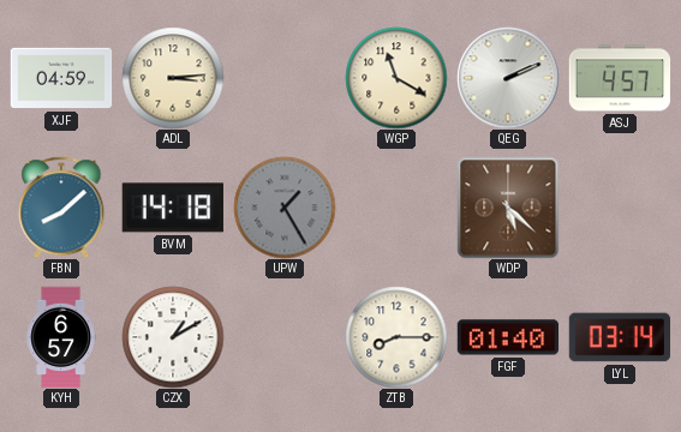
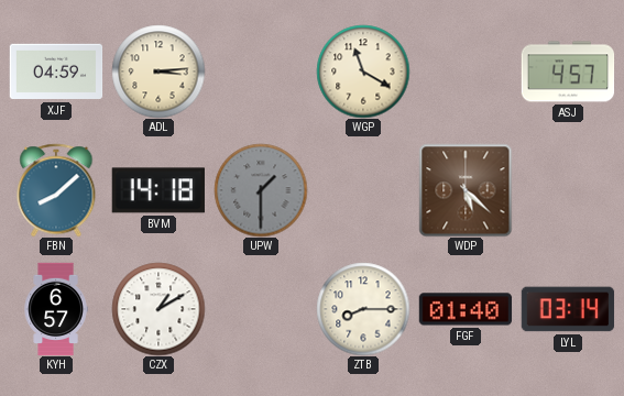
QEG: 2:11 -> none
UPW: 1:25 -> 1:30
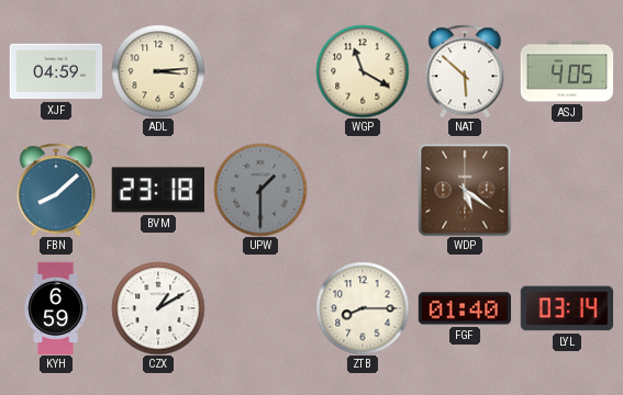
NAT: none -> 5:52
ASJ: 4:57 -> 4:05
BVM: 14:18 -> 23:18
WDP: 5:22 -> 5:21
KYH: 6:57 -> 6:59
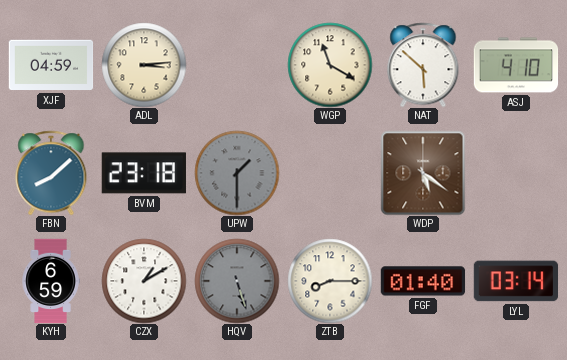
ASJ: 4:05 -> 4:10
HQV: none -> 5:27
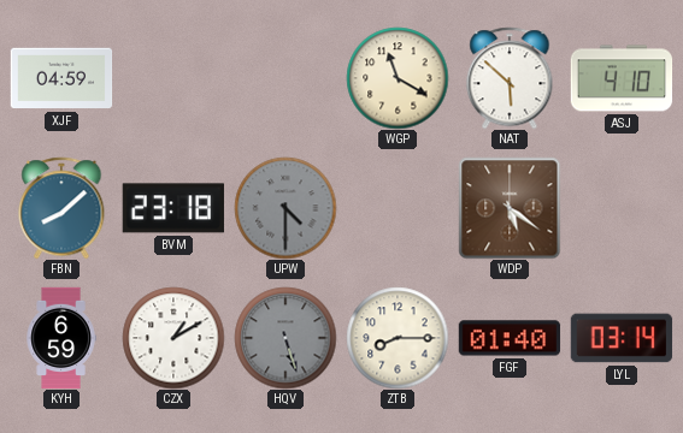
ADL: 3:14 -> none
UPW: 1:30 -> 4:30
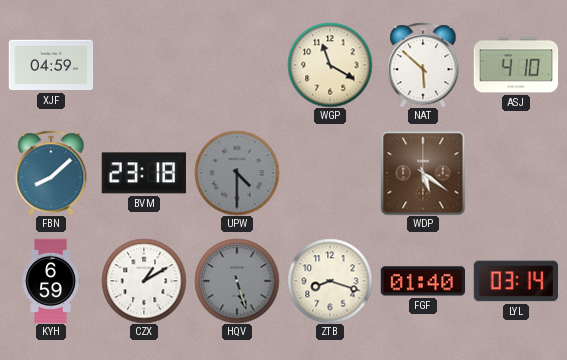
ZTB: 8:15 -> 8:18
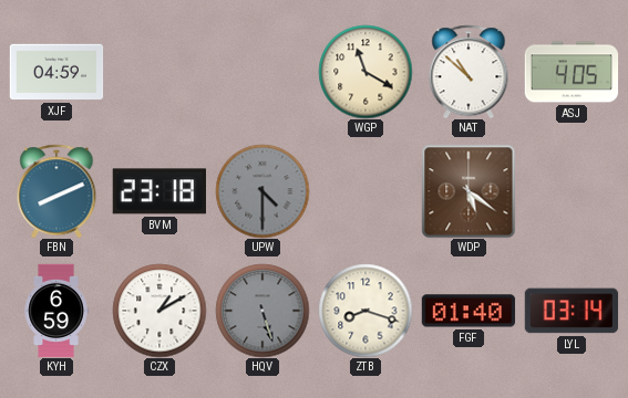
NAT: 5:52 -> 10:52
ASJ: 4:10 -> 4:05
FBN: 8:08 -> 8:11
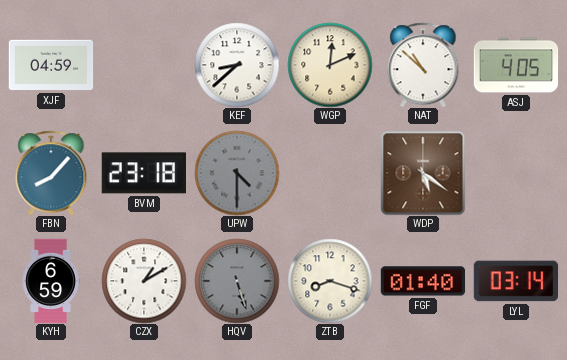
KEF: none -> 8:38
WGP: 11:20 -> 12:11
FBN: 8:11 -> 8:07
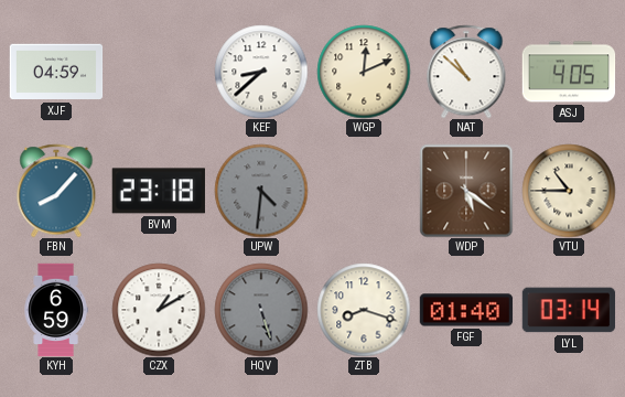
UPW: 4:30 -> 4:31
VTU: none -> 10:45
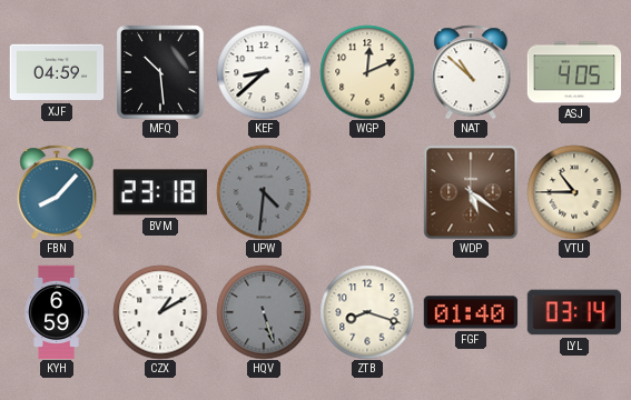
MFQ: none -> 10:29
